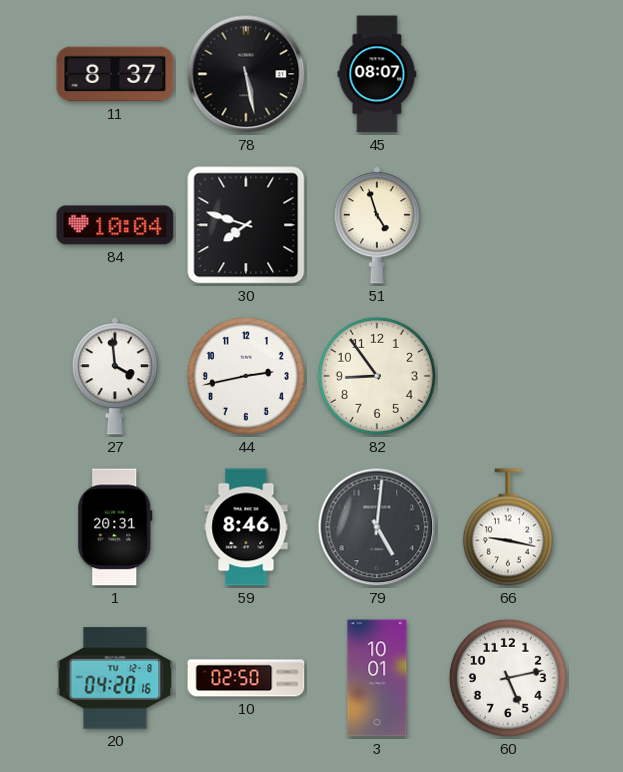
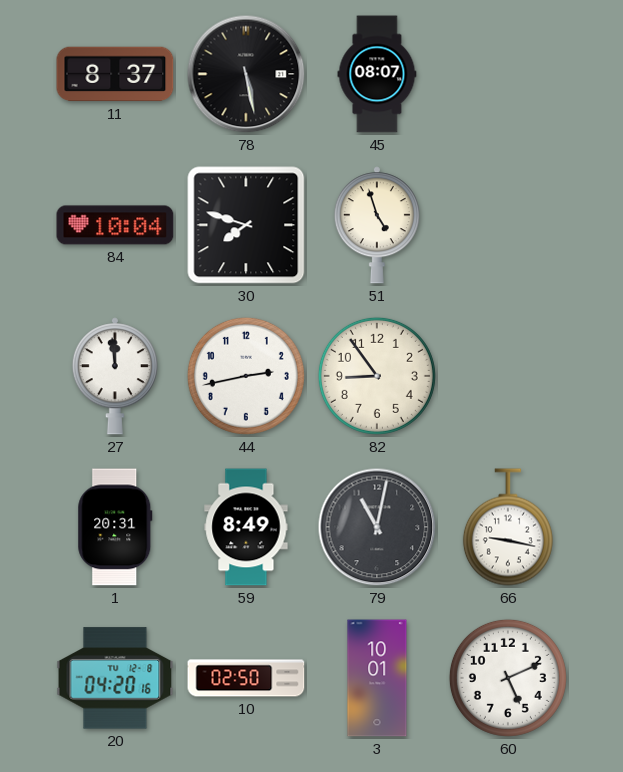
27: 3:59 -> 11:59
59: 8:46 -> 8:49
79: 5:01 -> 11:02
60: 5:13 -> 5:11
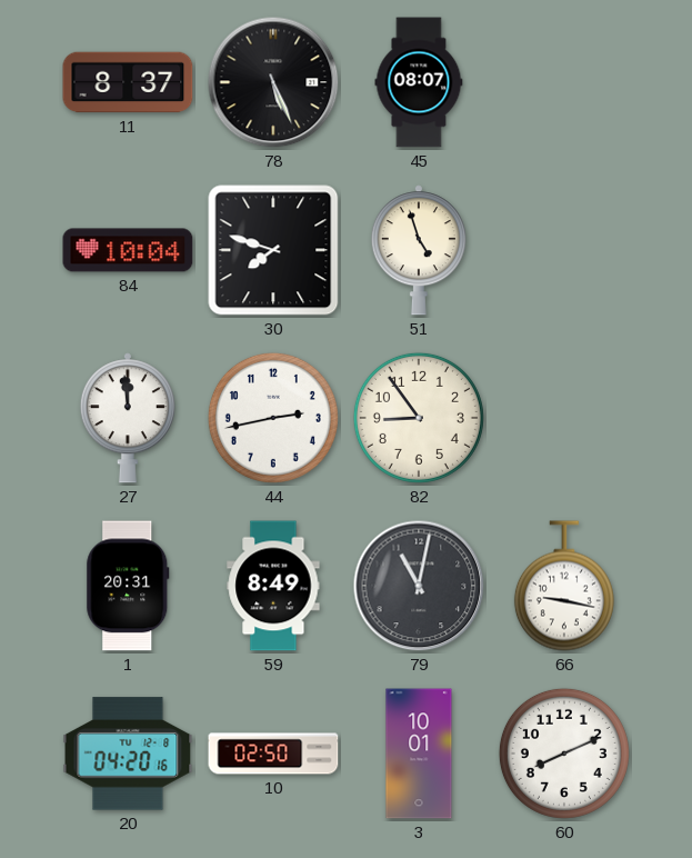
78: 5:28 -> 5:26
60: 5:11 -> 8:11
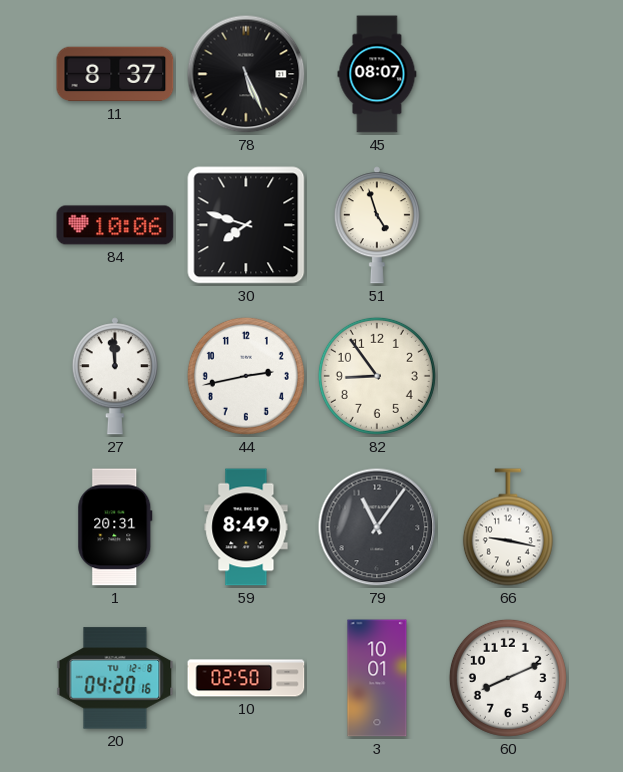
84: 10:04 -> 10:06
79: 11:02 -> 11:06
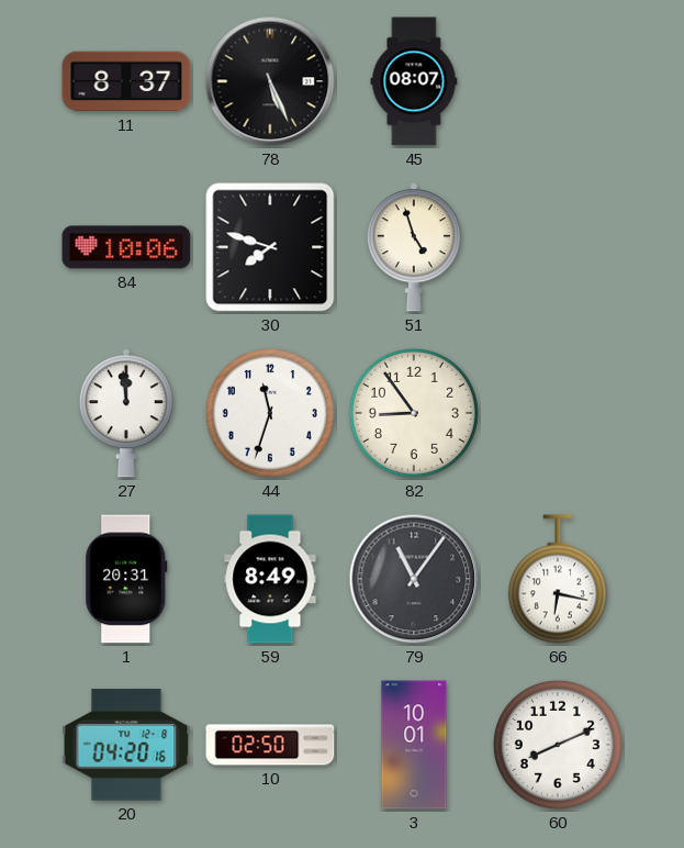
44: 2:43 -> 11:33
66: 9:17 -> 6:17
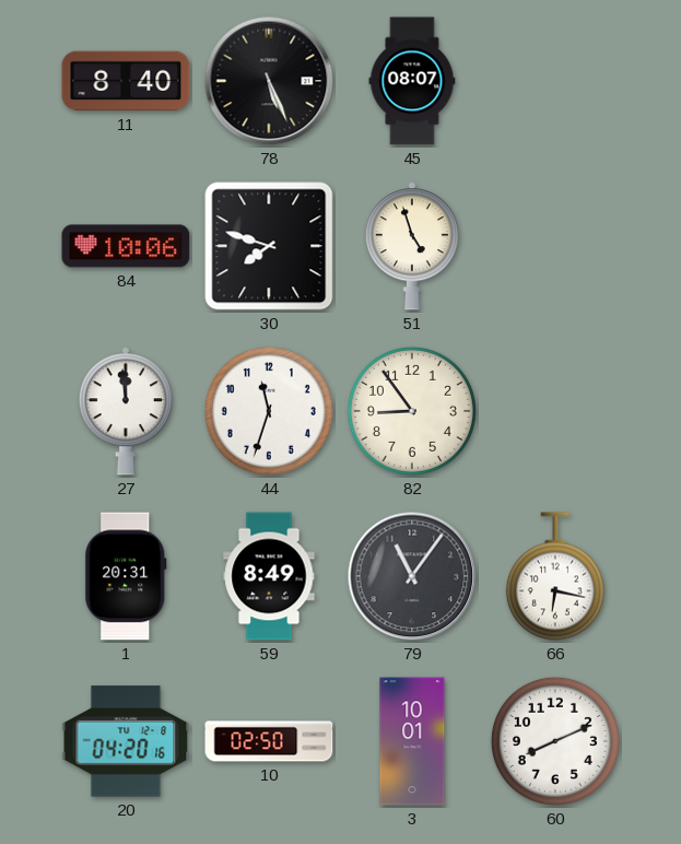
11: 8:37 -> 8:40
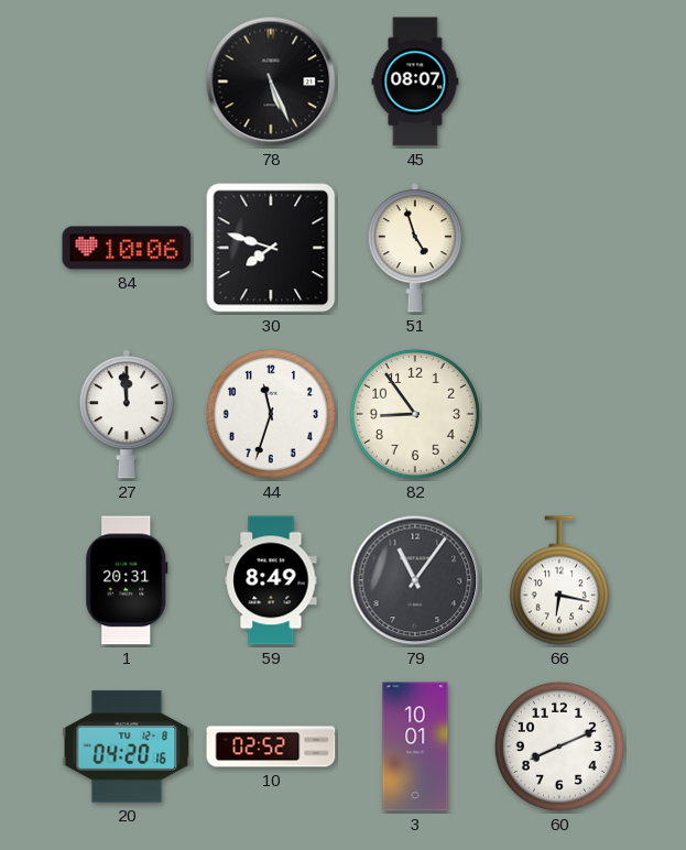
11: 8:40 -> none
10: 02:50 -> 02:52
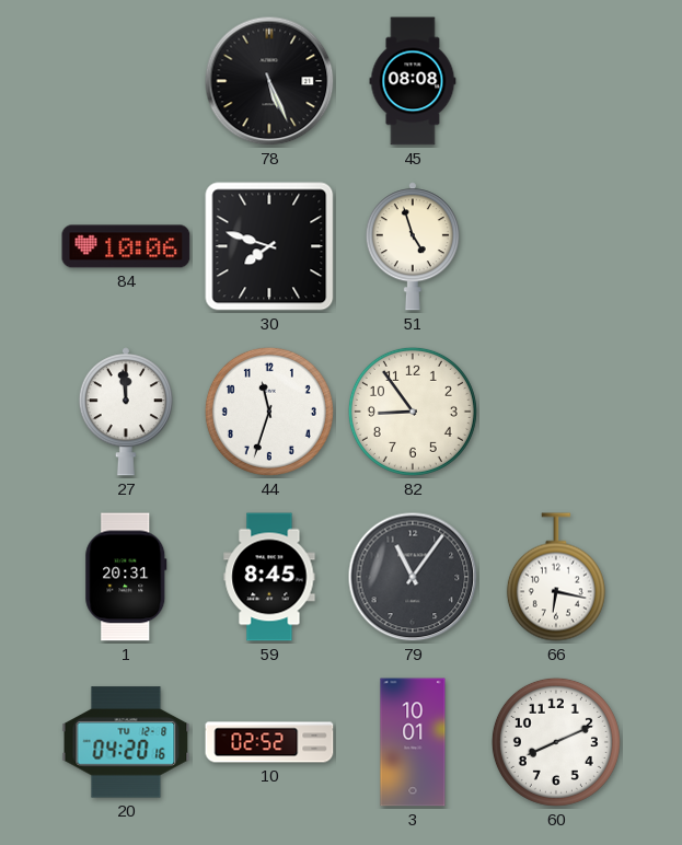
45: 08:07 -> 08:08
59: 8:49 -> 8:45
